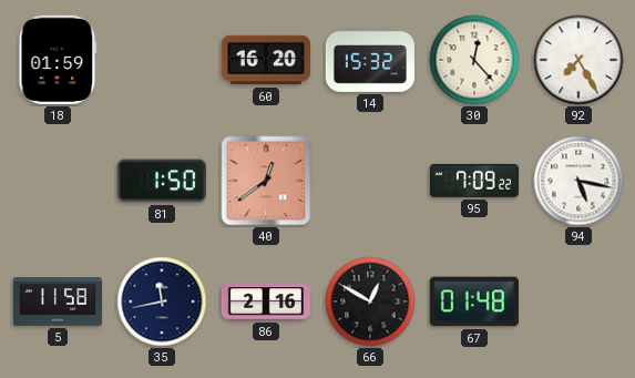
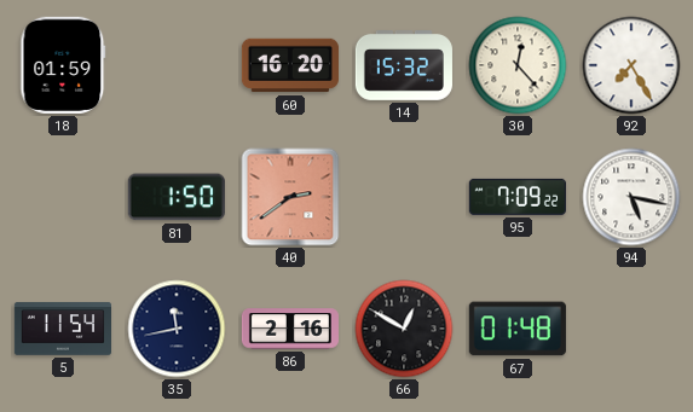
40: 12:39 -> 2:39
5: 11:58 -> 11:54
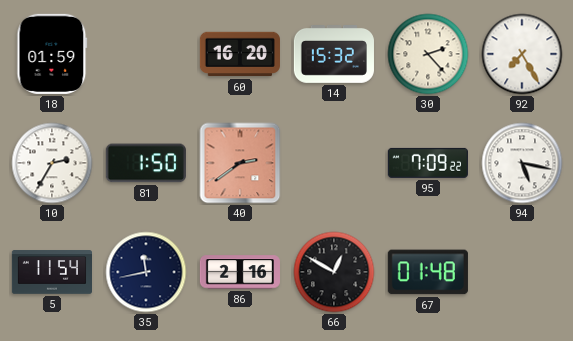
30: 12:23 -> 2:23
10: none -> 2:35
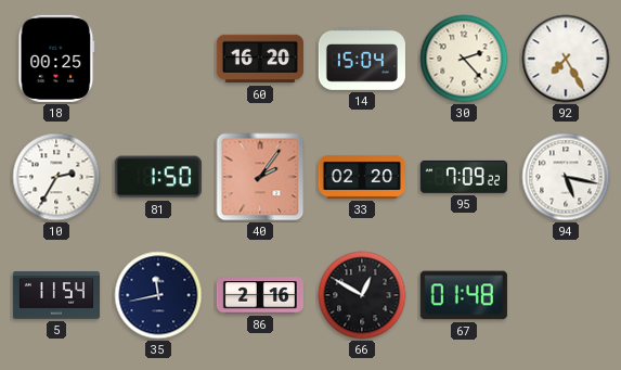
18: 01:59 -> 00:25
14: 15:32 -> 15:04
40: 2:39 -> 2:06
33: none -> 02:20
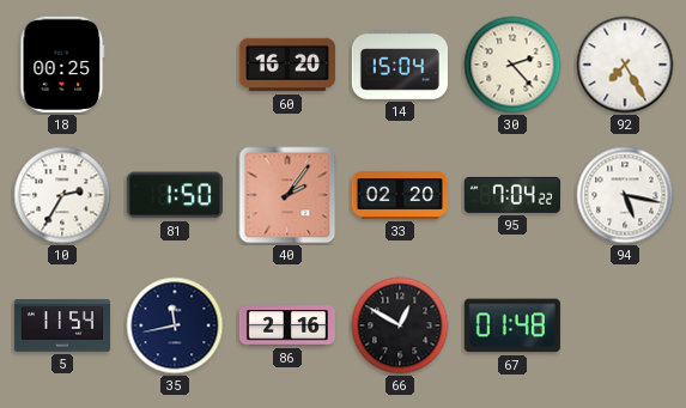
95: 7:09 -> 7:04
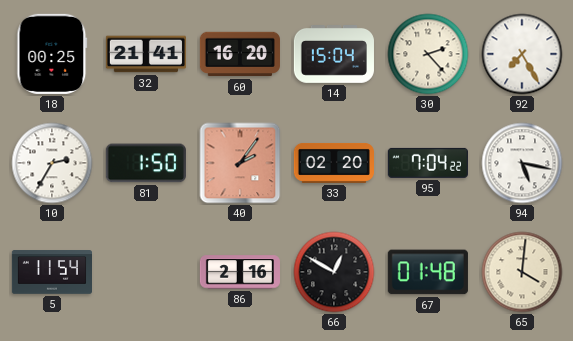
32: none -> 21:41
35: 11:43 -> none
65: none -> 4:01
